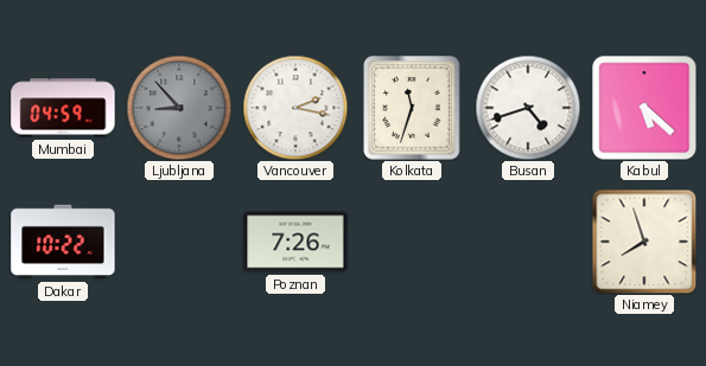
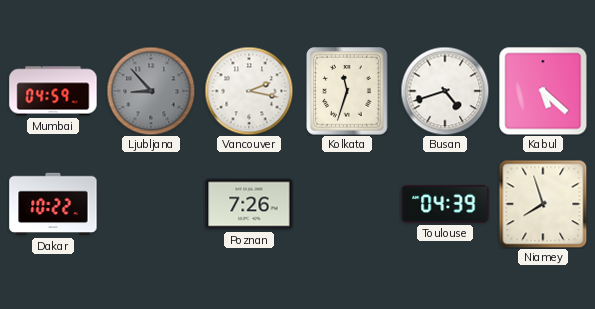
Toulouse: none -> 04:39
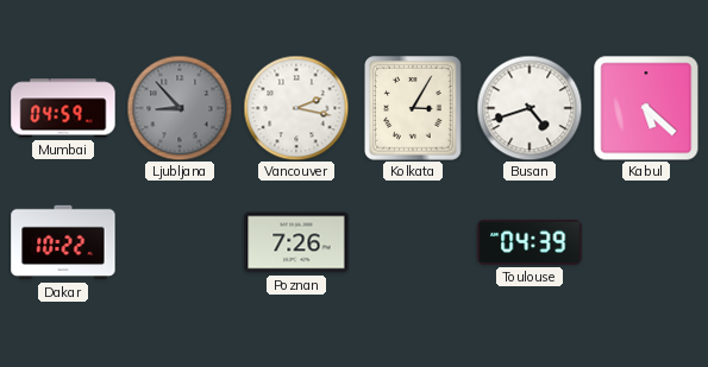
Kolkata: 11:33 -> 3:05
Niamey: 7:57 -> none
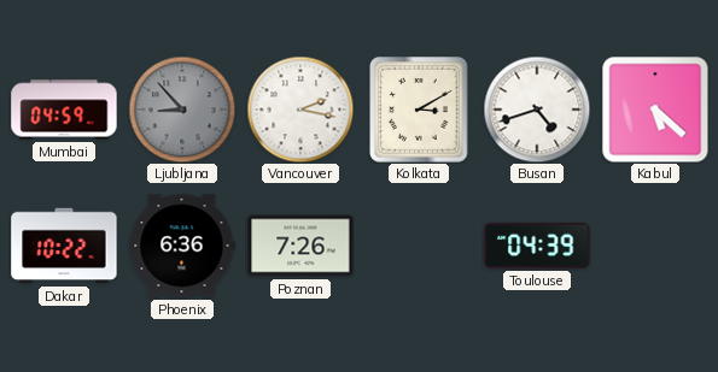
Kolkata: 3:05 -> 3:10
Phoenix: none -> 6:36
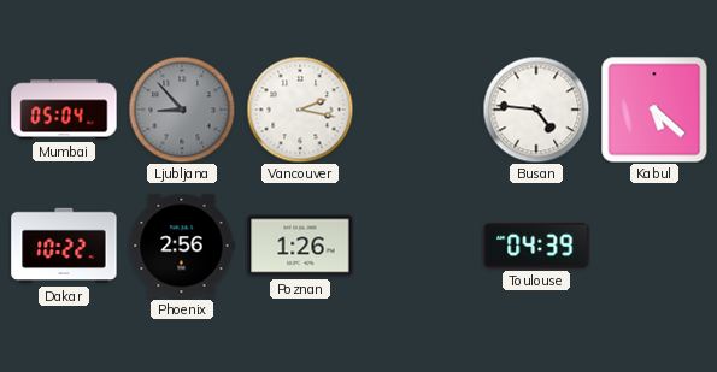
Mumbai: 04:59 -> 05:04
Kolkata: 3:10 -> none
Busan: 4:42 -> 4:46
Phoenix: 6:36 -> 2:56
Poznan: 7:26 -> 1:26
